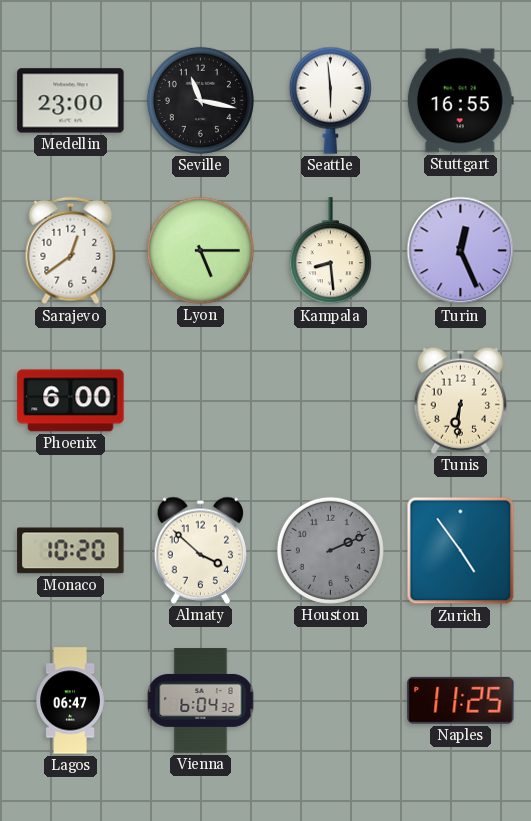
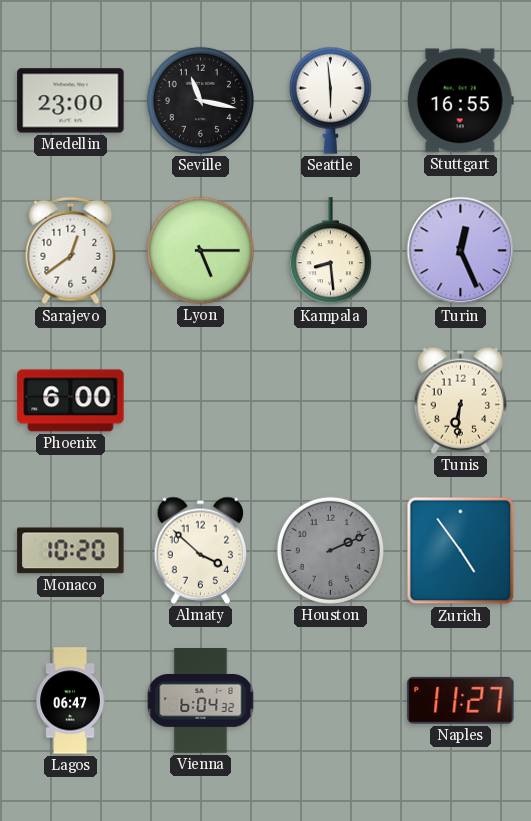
Naples: 11:25 -> 11:27
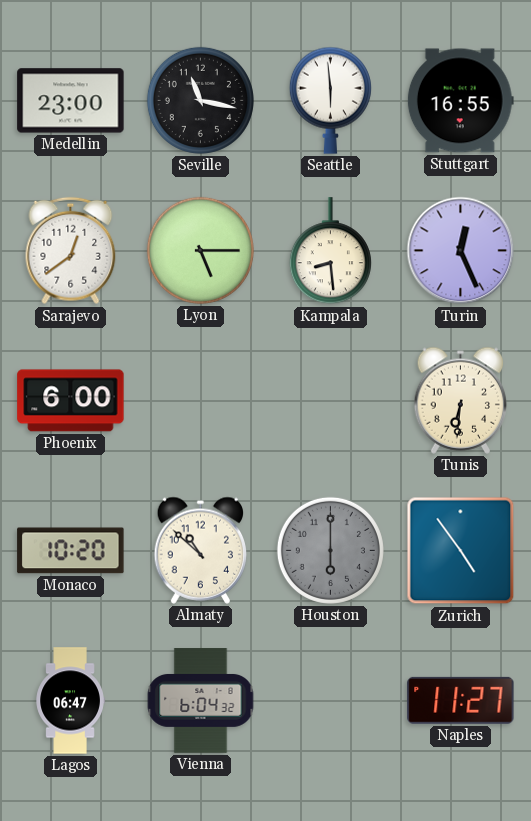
Almaty: 3:52 -> 10:52
Houston: 2:11 -> 6:00
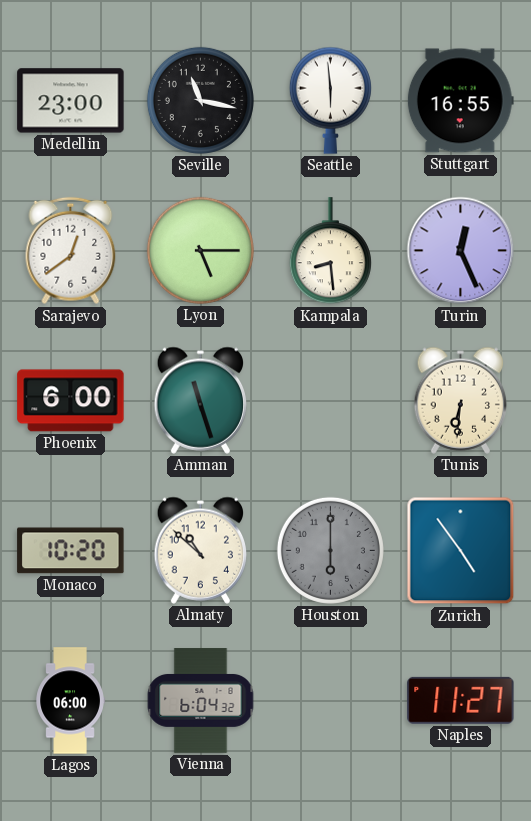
Amman: none -> 11:27
Lagos: 06:47 -> 06:00
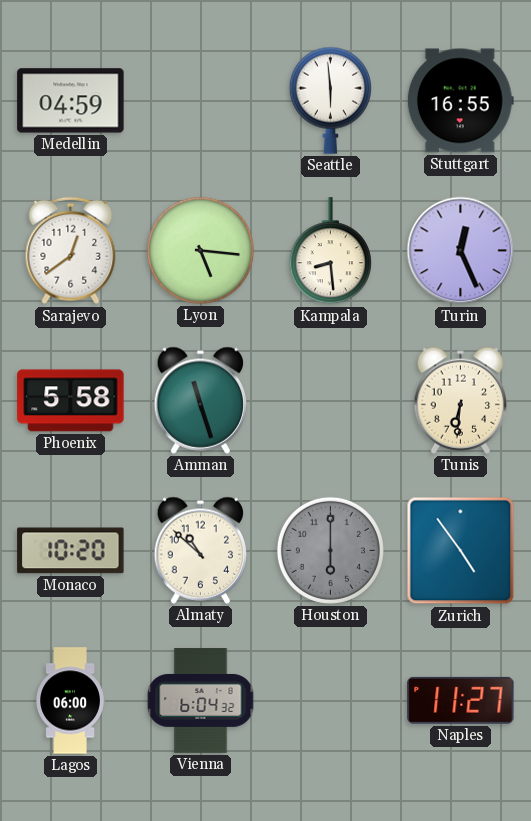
Medellin: 23:00 -> 04:59
Seville: 11:17 -> none
Lyon: 5:15 -> 5:16
Phoenix: 6:00 -> 5:58
